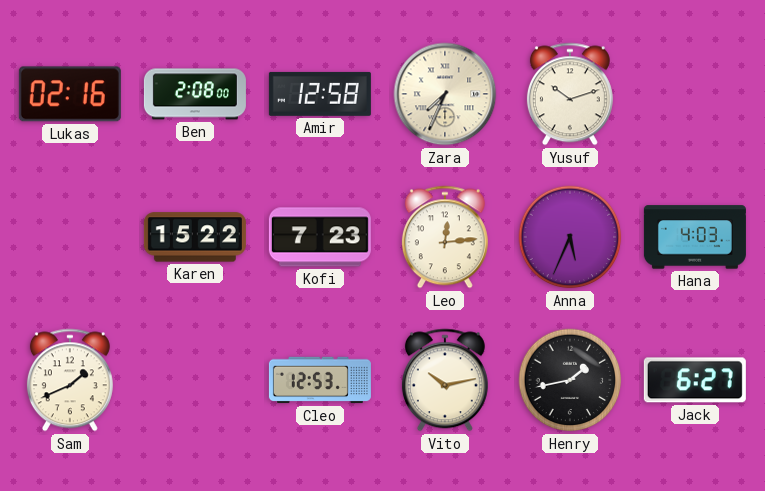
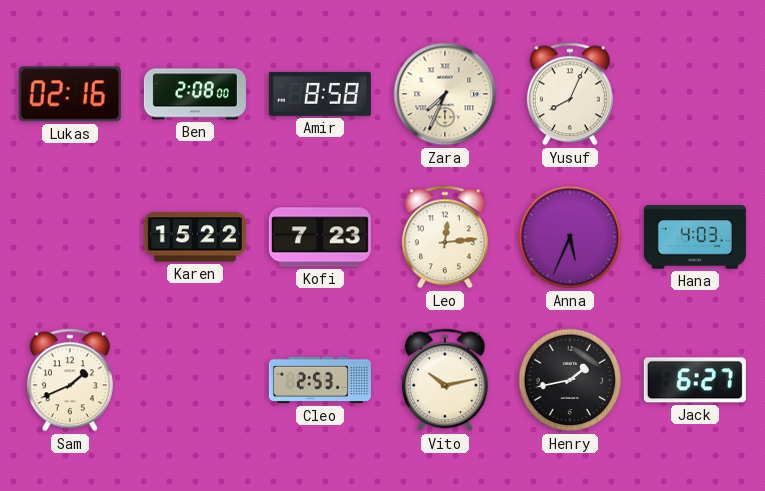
Amir: 12:58 -> 8:58
Yusuf: 10:12 -> 8:04
Cleo: 12:53 -> 2:53
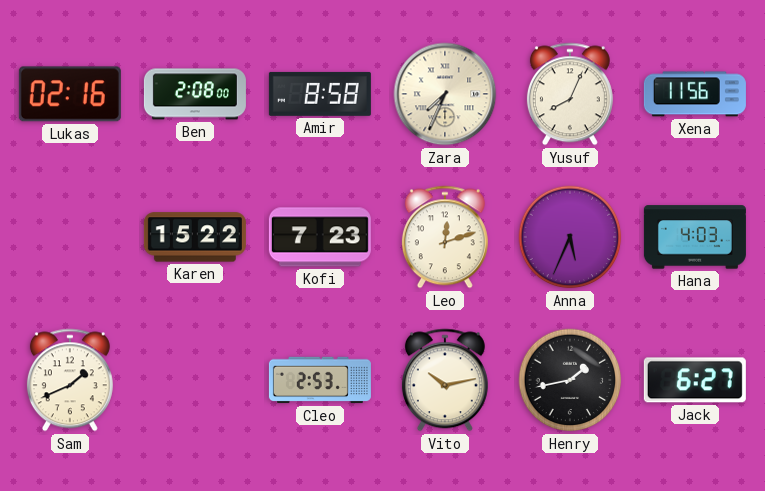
Xena: none -> 11:56
Leo: 12:14 -> 12:12
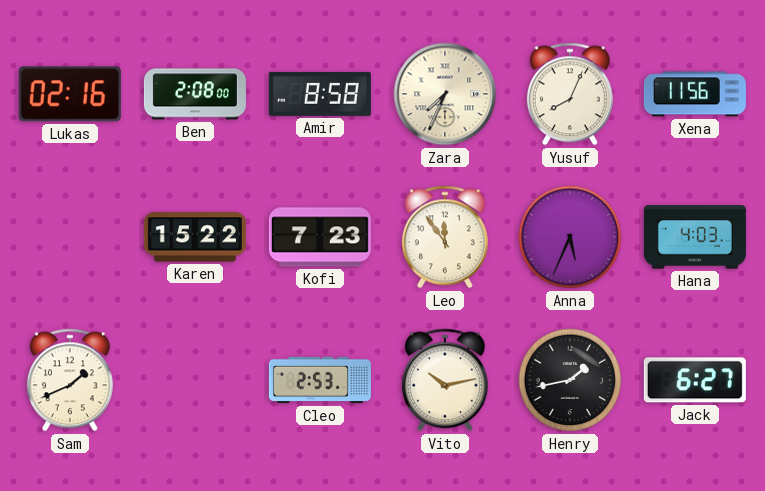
Leo: 12:12 -> 11:54
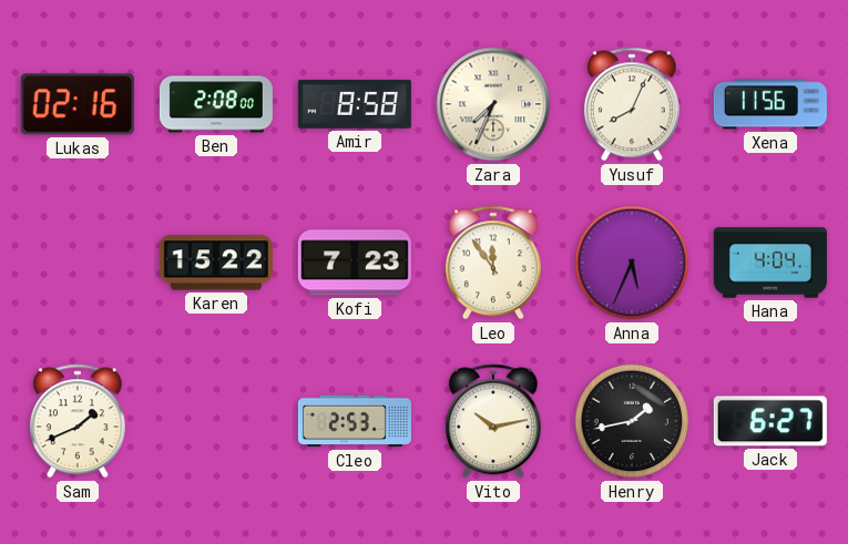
Hana: 4:03 -> 4:04
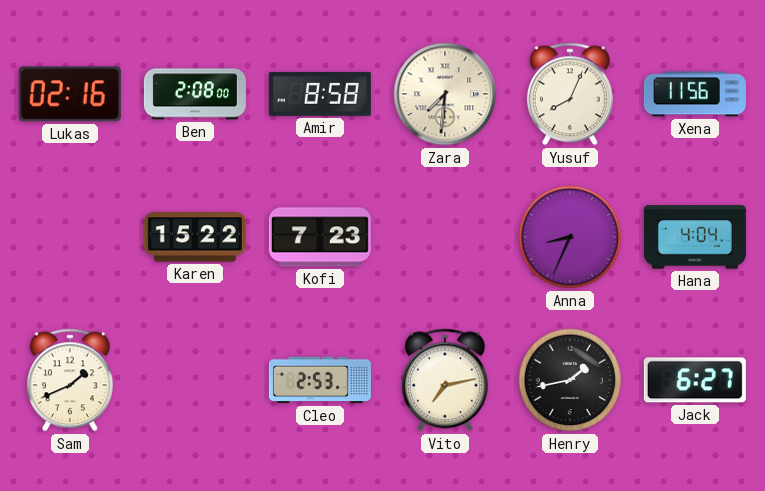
Zara: 7:34 -> 7:31
Leo: 11:54 -> none
Anna: 5:34 -> 8:34
Vito: 10:13 -> 7:13
